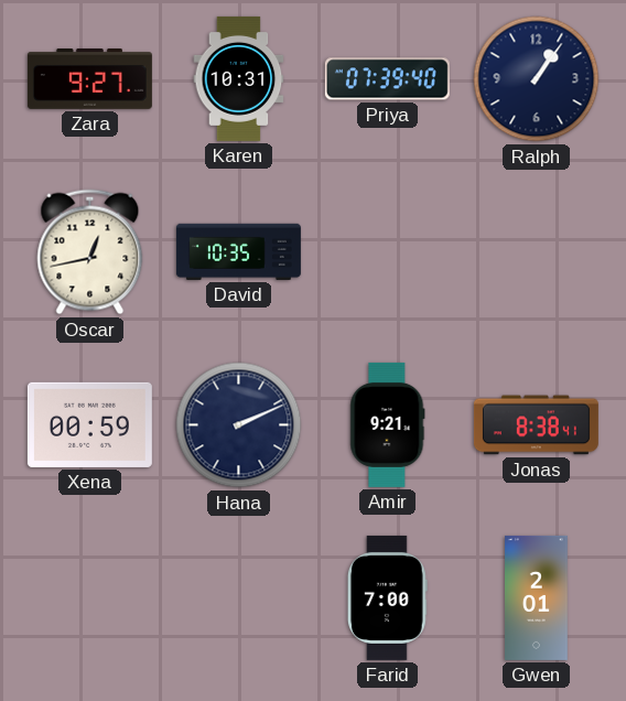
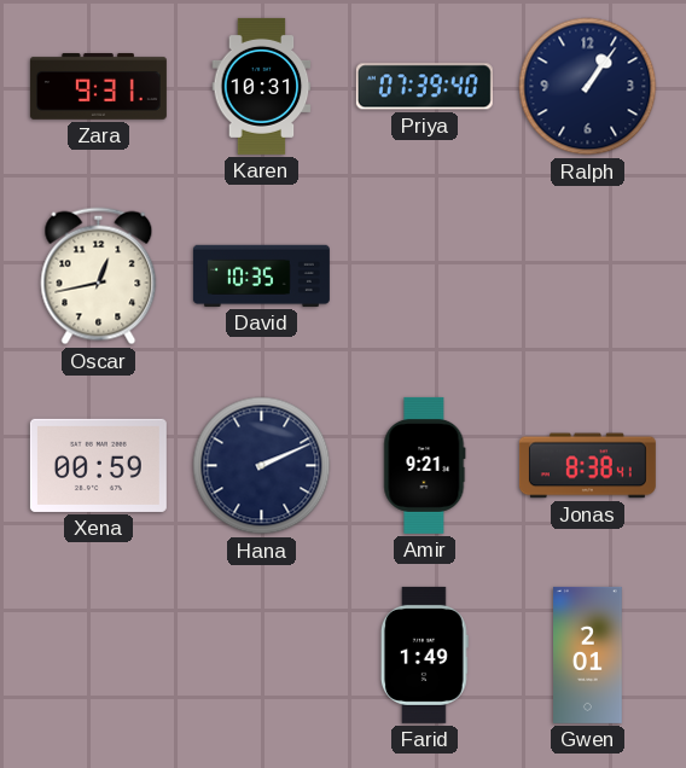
Zara: 9:27 -> 9:31
Farid: 7:00 -> 1:49
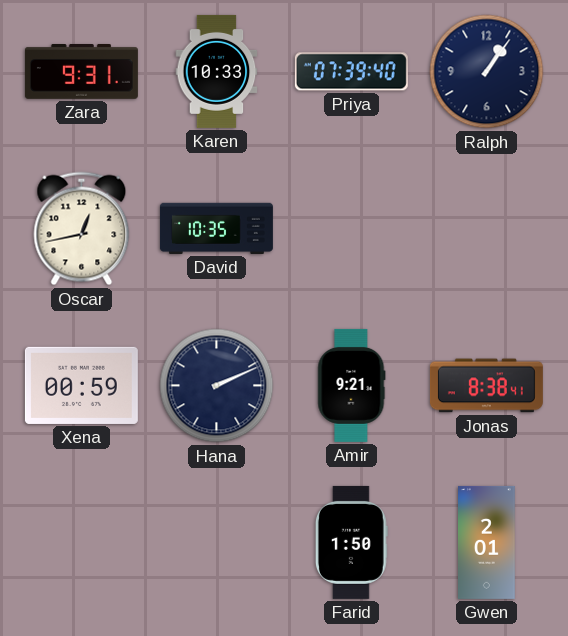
Karen: 10:31 -> 10:33
Farid: 1:49 -> 1:50
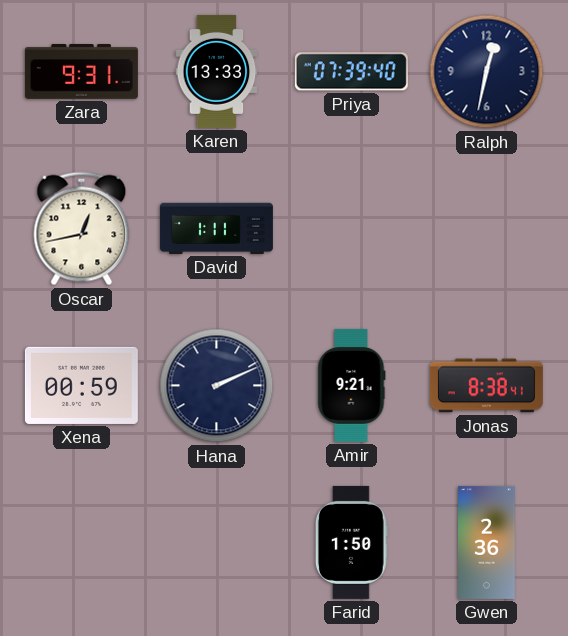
Karen: 10:33 -> 13:33
Ralph: 1:06 -> 12:32
David: 10:35 -> 1:11
Gwen: 2:01 -> 2:36
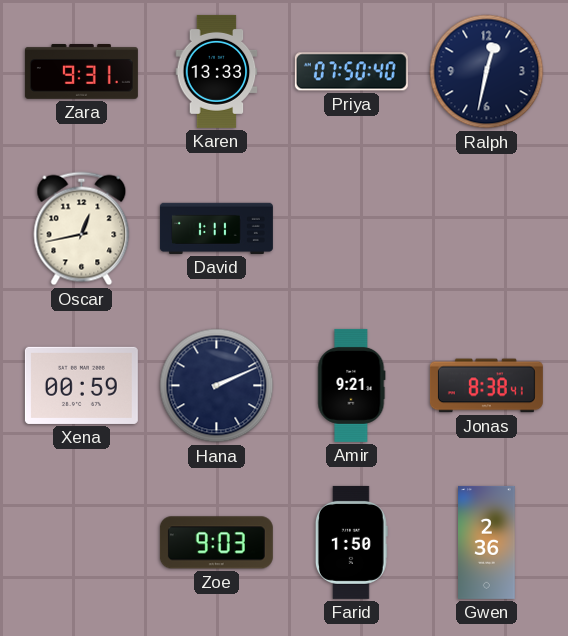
Priya: 07:39 -> 07:50
Zoe: none -> 9:03
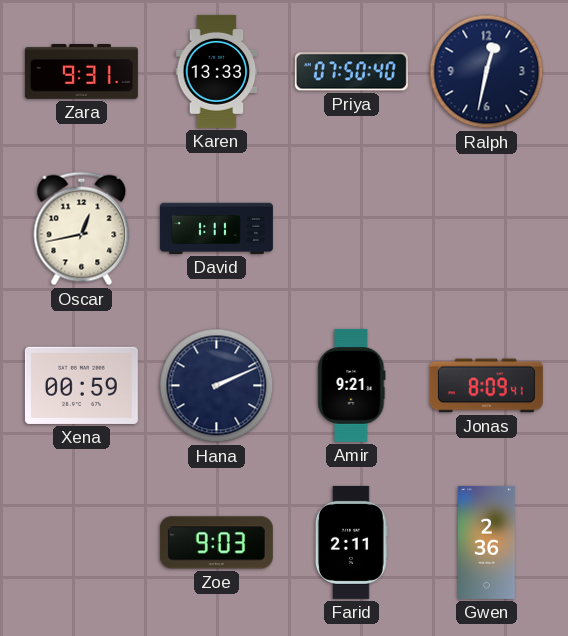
Jonas: 8:38 -> 8:09
Farid: 1:50 -> 2:11
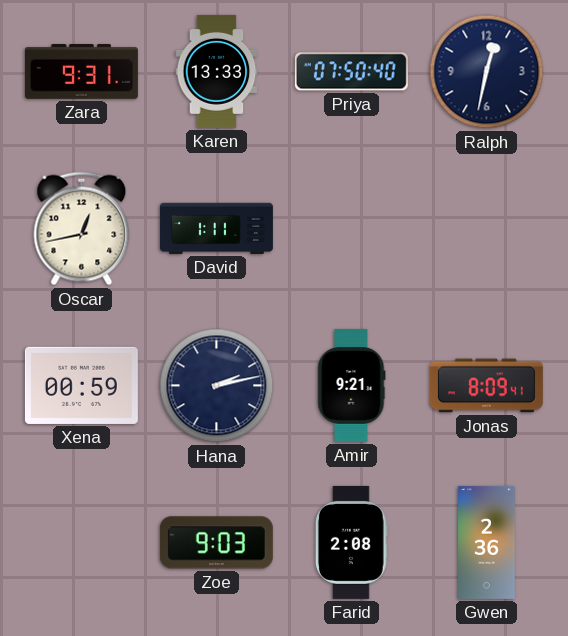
Hana: 2:11 -> 2:13
Farid: 2:11 -> 2:08
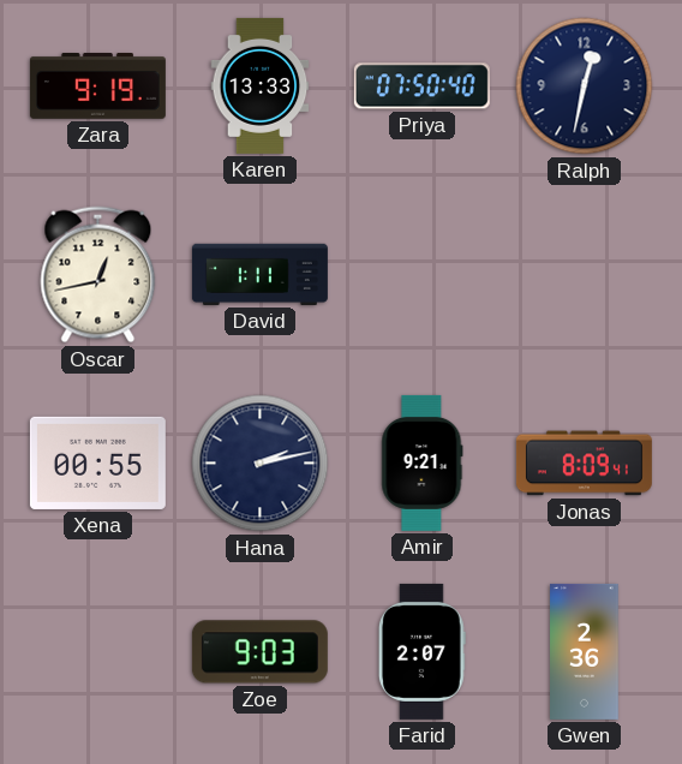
Zara: 9:31 -> 9:19
Xena: 00:59 -> 00:55
Farid: 2:08 -> 2:07
